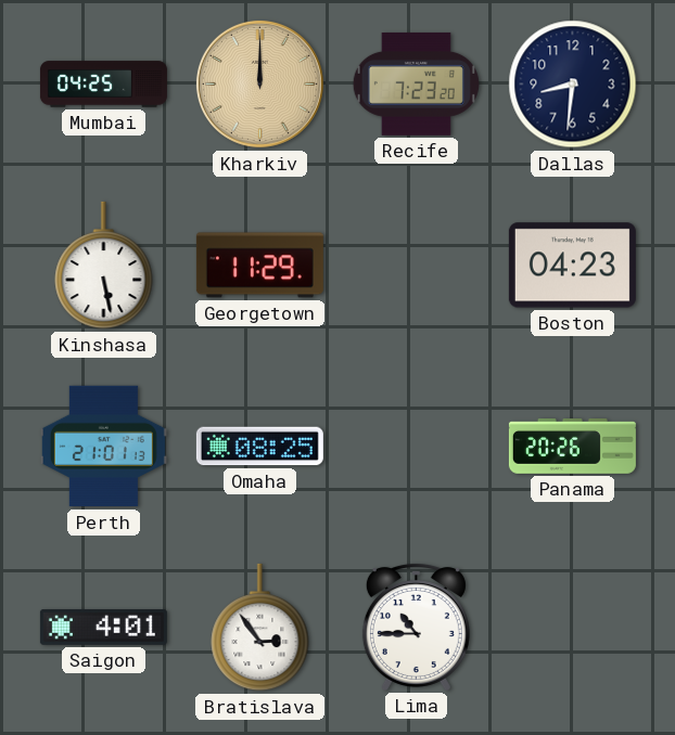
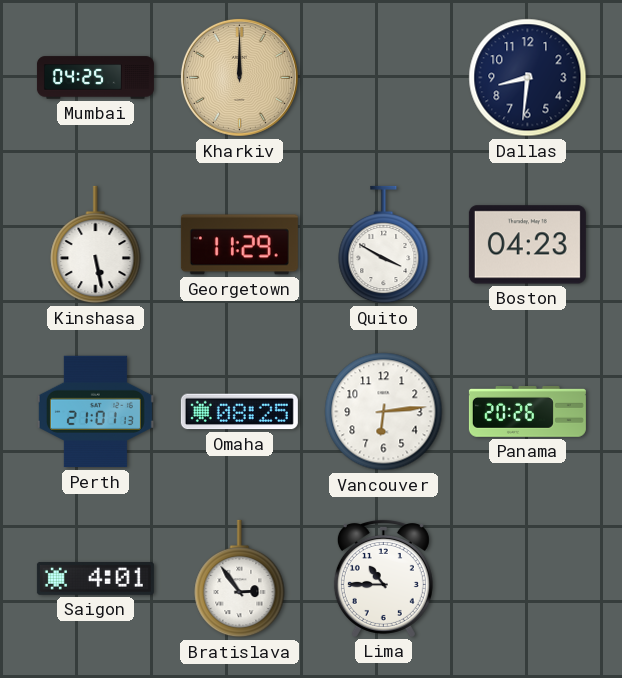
Recife: 7:23 -> none
Quito: none -> 3:50
Vancouver: none -> 6:14
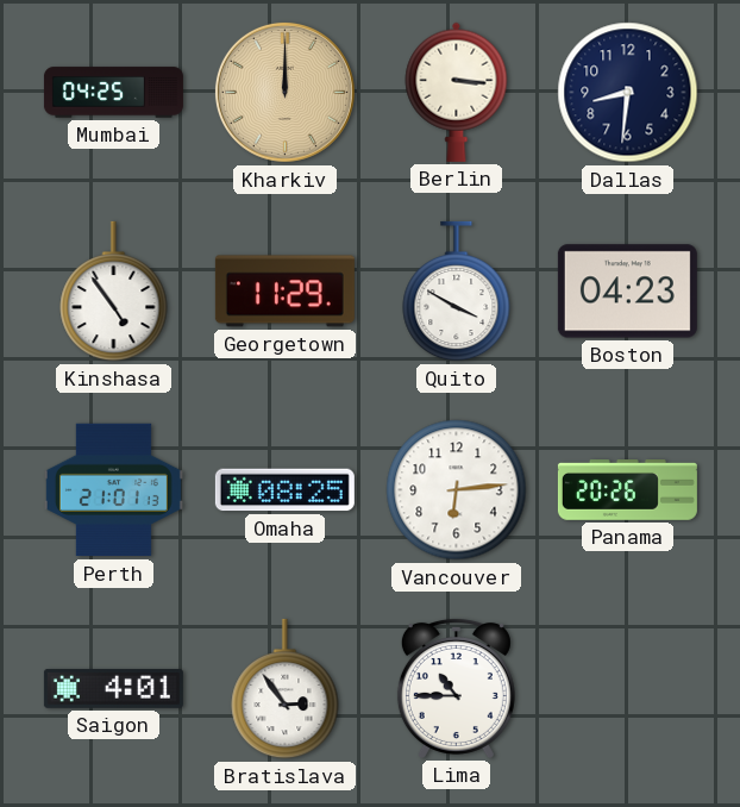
Berlin: none -> 3:16
Kinshasa: 5:28 -> 4:54
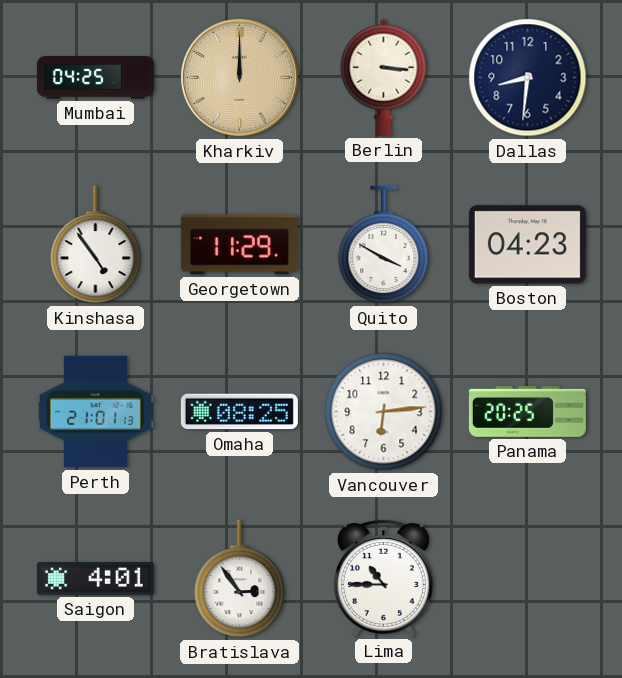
Panama: 20:26 -> 20:25
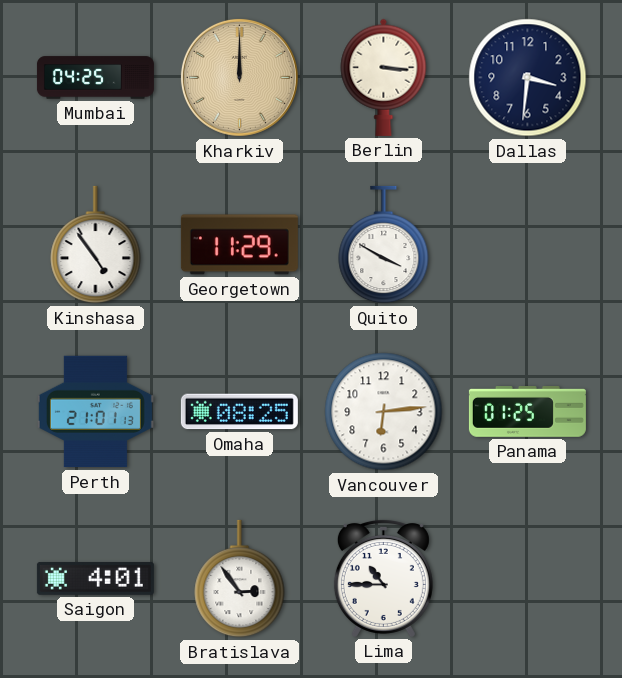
Dallas: 8:31 -> 3:31
Boston: 04:23 -> none
Panama: 20:25 -> 01:25
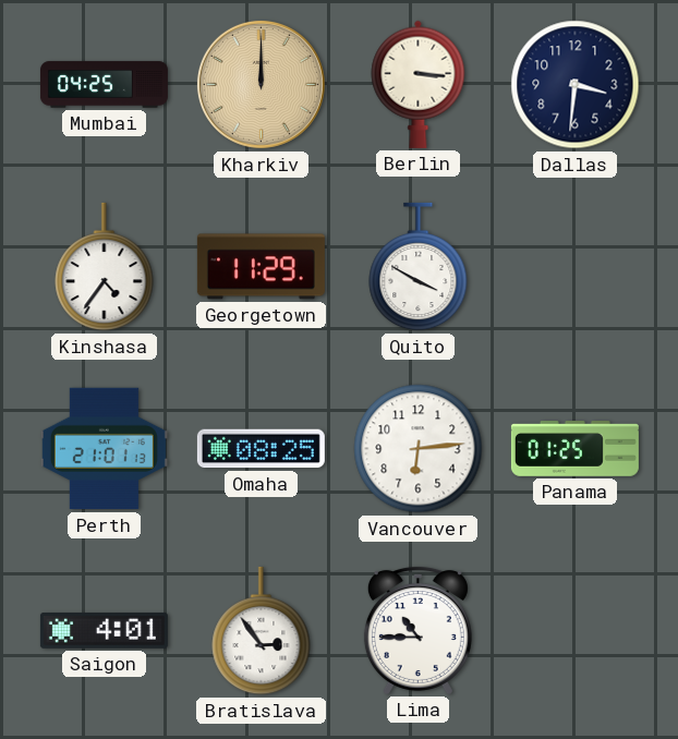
Kinshasa: 4:54 -> 4:36
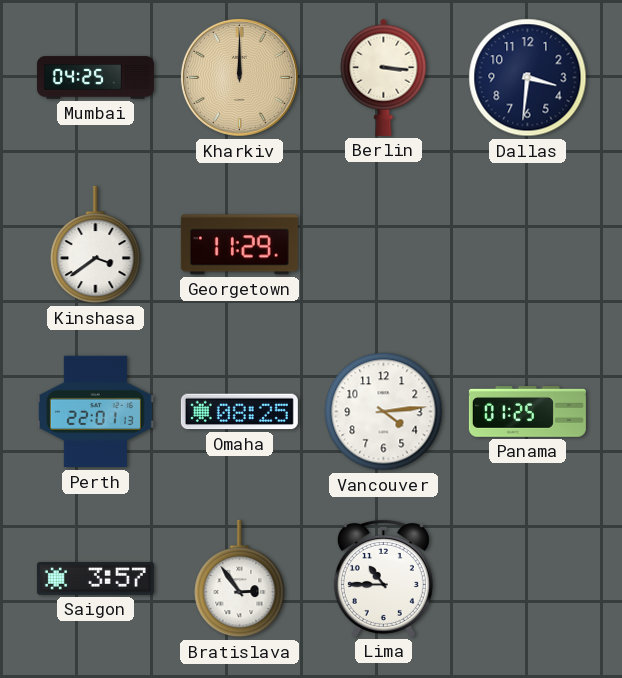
Kinshasa: 4:36 -> 3:39
Quito: 3:50 -> none
Perth: 21:01 -> 22:01
Vancouver: 6:14 -> 4:14
Saigon: 4:01 -> 3:57
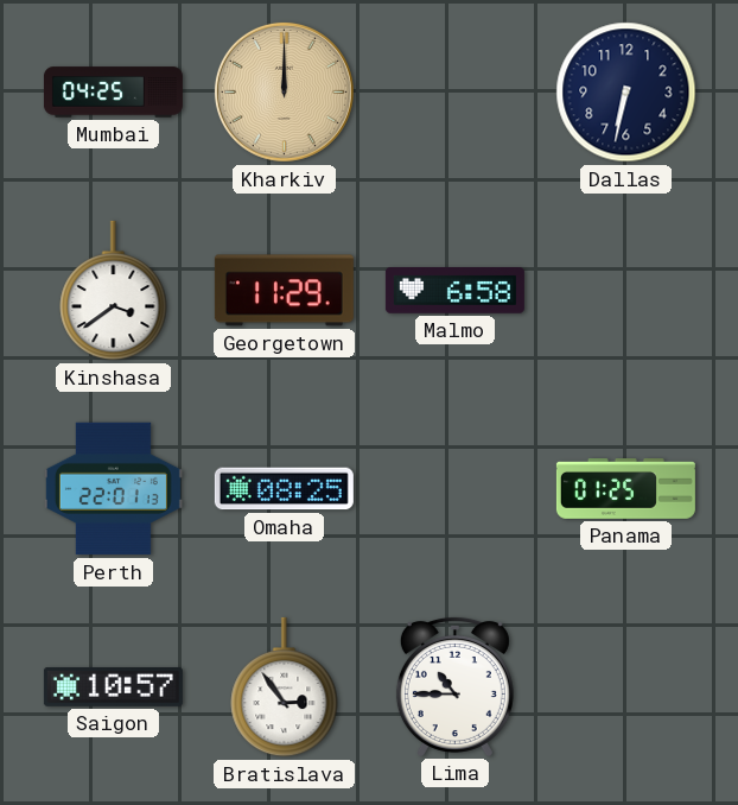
Berlin: 3:16 -> none
Dallas: 3:31 -> 6:32
Malmo: none -> 6:58
Vancouver: 4:14 -> none
Saigon: 3:57 -> 10:57
